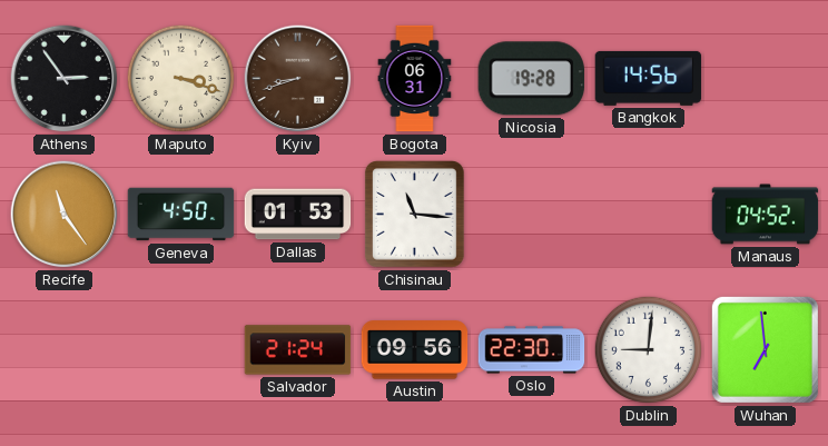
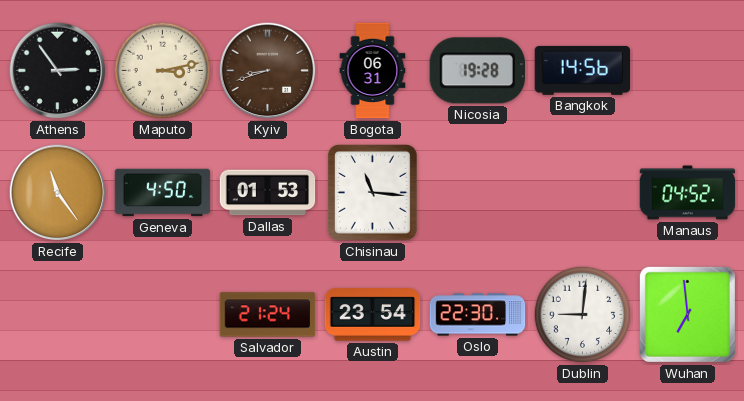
Maputo: 3:18 -> 3:13
Austin: 09:56 -> 23:54
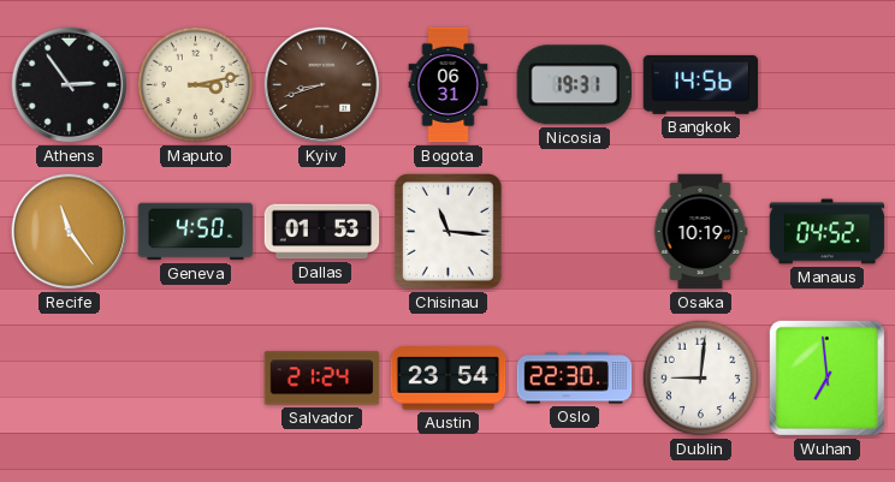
Nicosia: 19:28 -> 19:31
Osaka: none -> 10:19
